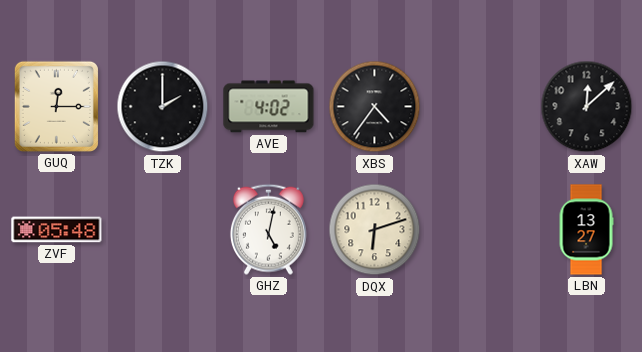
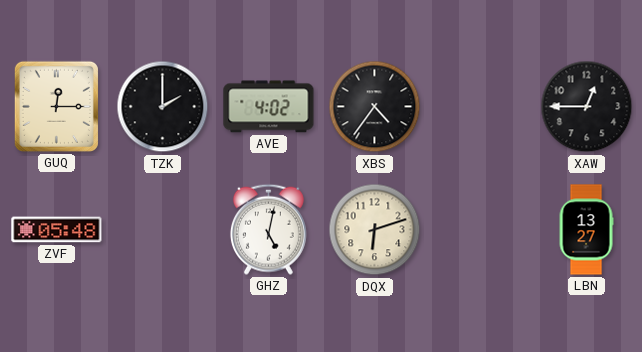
XAW: 12:08 -> 12:45
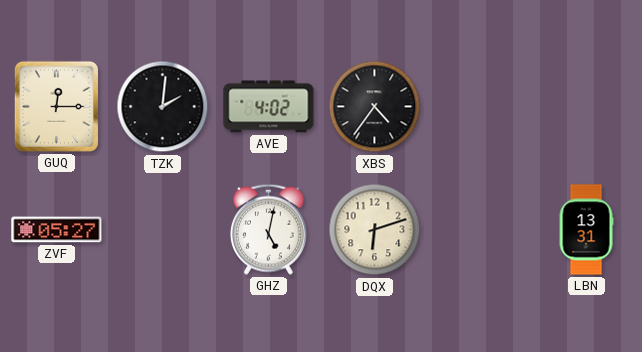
TZK: 2:00 -> 2:01
XAW: 12:45 -> none
ZVF: 05:48 -> 05:27
LBN: 13:27 -> 13:31
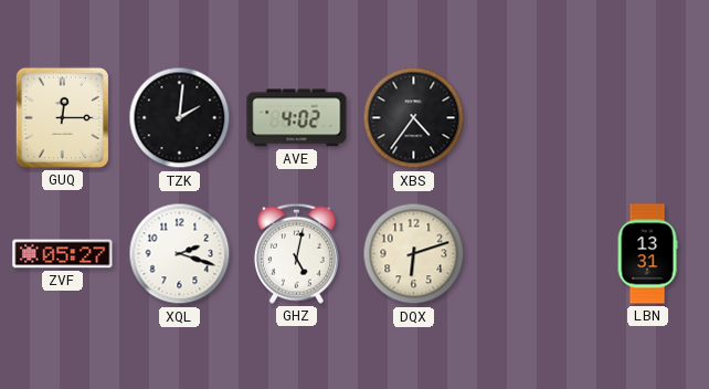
XQL: none -> 2:18
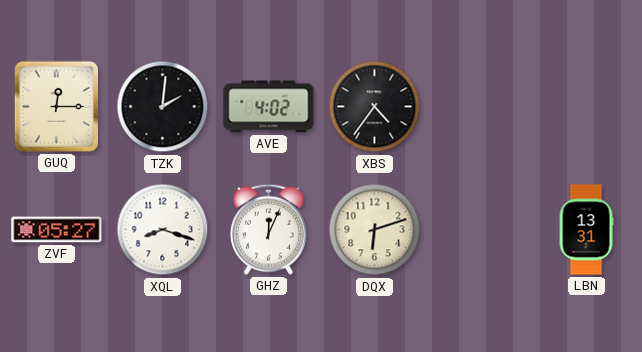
XQL: 2:18 -> 8:18
GHZ: 5:02 -> 12:04
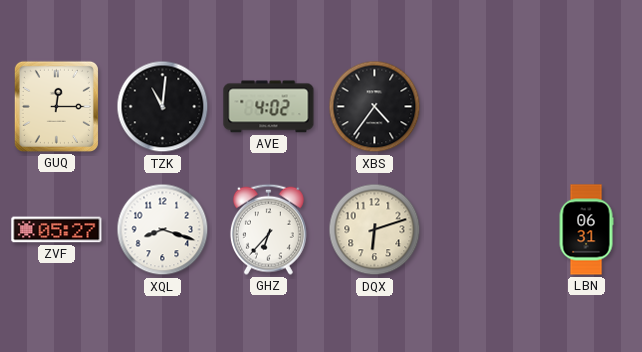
TZK: 2:01 -> 11:01
GHZ: 12:04 -> 6:37
LBN: 13:31 -> 06:31
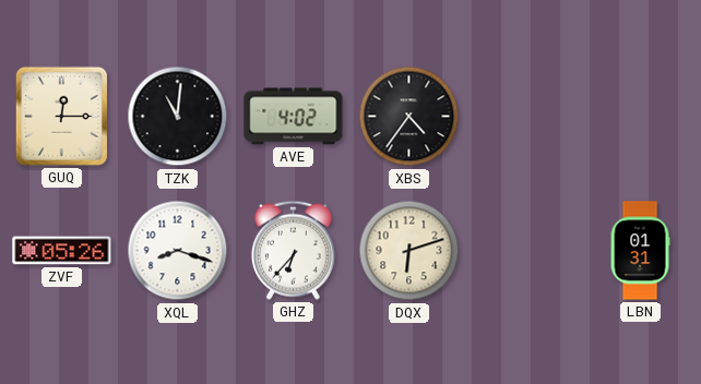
ZVF: 05:27 -> 05:26
LBN: 06:31 -> 01:31
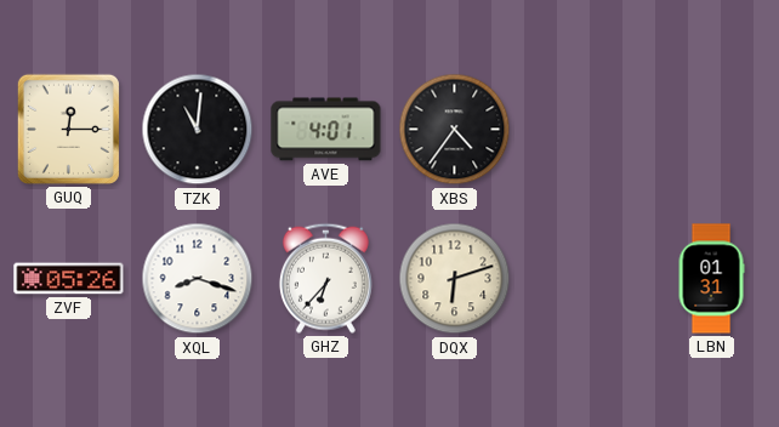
AVE: 4:02 -> 4:01
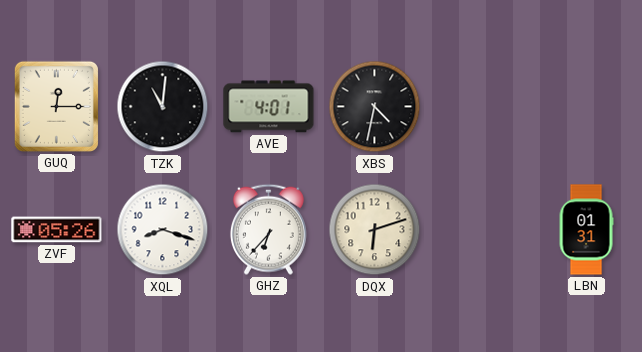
XBS: 4:36 -> 4:32
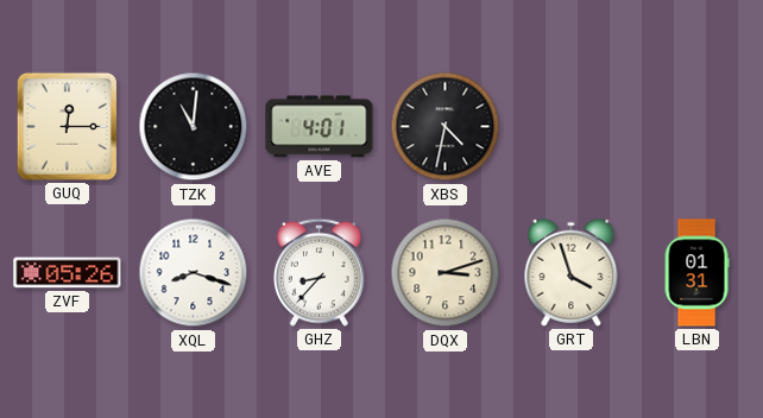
GHZ: 6:37 -> 8:37
DQX: 6:12 -> 3:12
GRT: none -> 3:57
